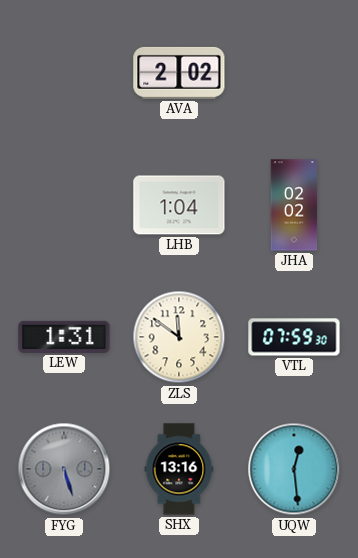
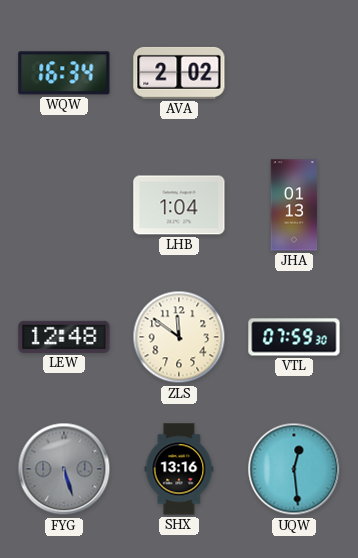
WQW: none -> 16:34
JHA: 02:02 -> 01:13
LEW: 1:31 -> 12:48
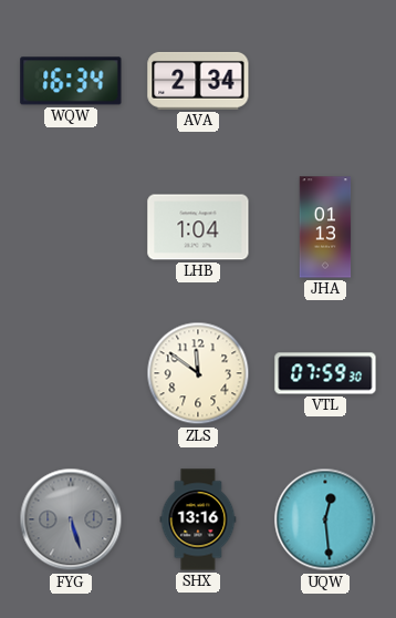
AVA: 2:02 -> 2:34
LEW: 12:48 -> none
